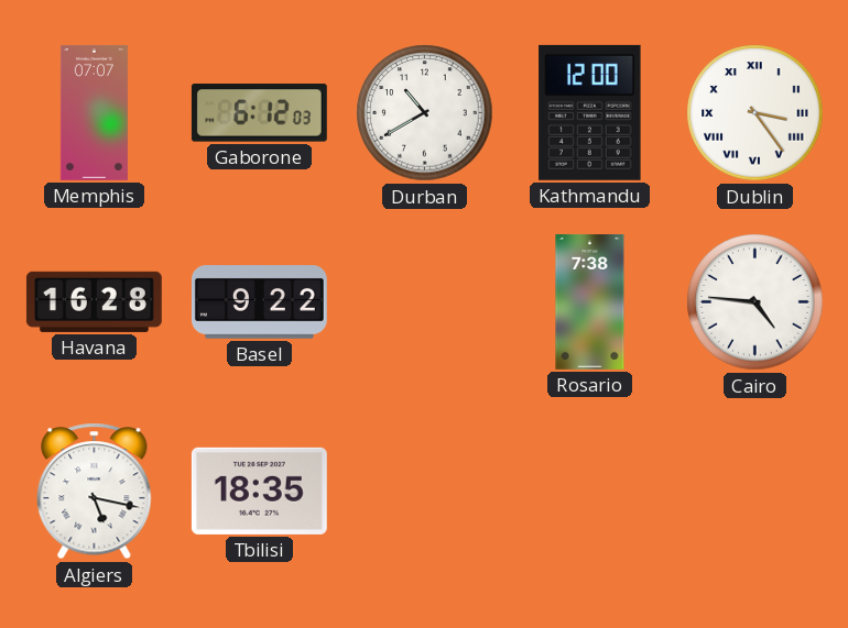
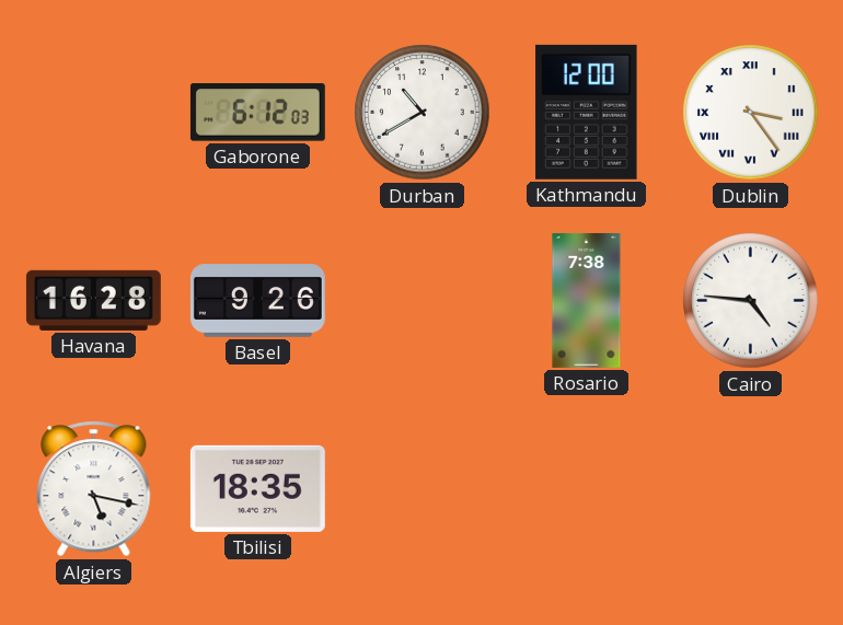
Memphis: 07:07 -> none
Basel: 9:22 -> 9:26
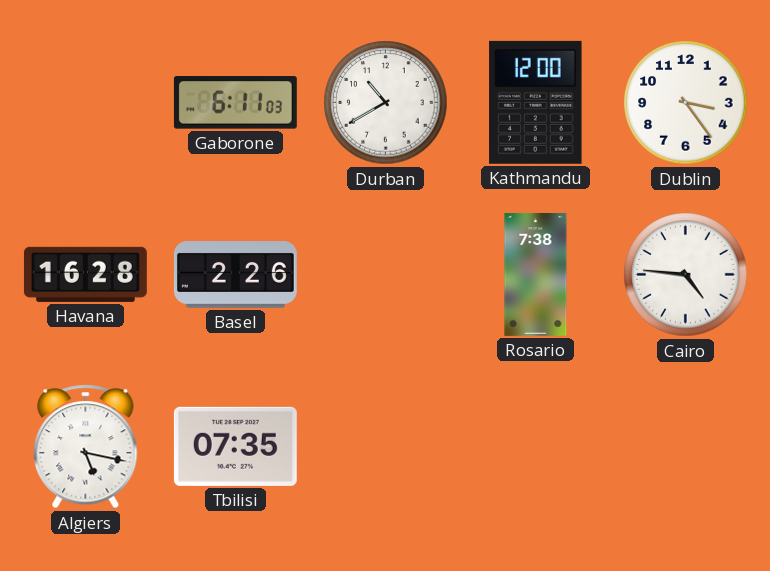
Gaborone: 6:12 -> 6:11
Dublin numerals: Roman -> Arabic
Basel: 9:26 -> 2:26
Tbilisi: 18:35 -> 07:35
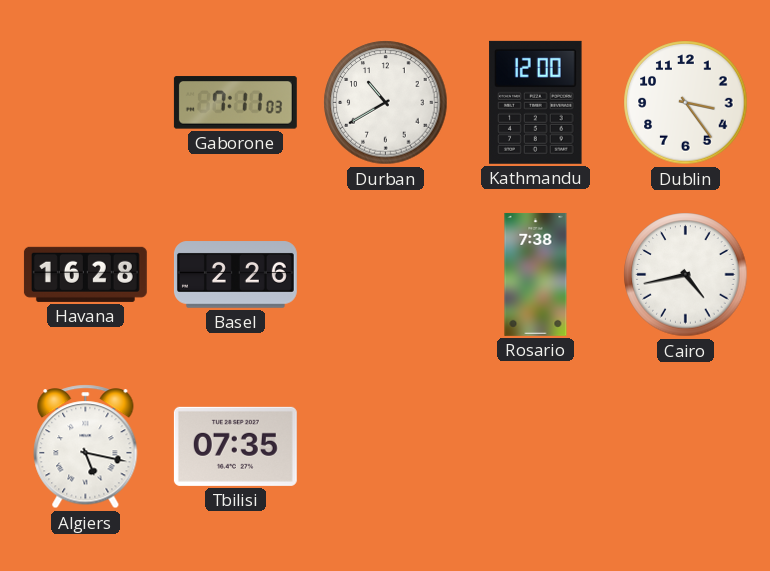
Gaborone: 6:11 -> 7:11
Cairo: 4:46 -> 4:43
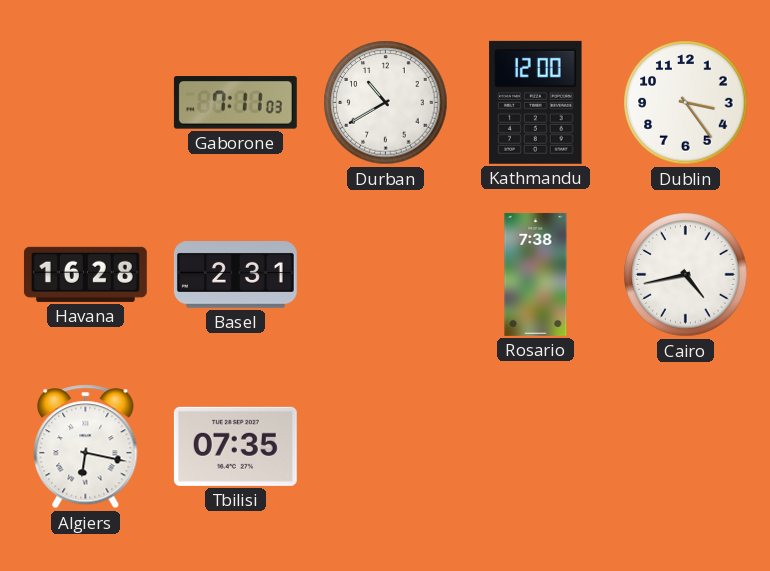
Basel: 2:26 -> 2:31
Algiers: 5:17 -> 6:17
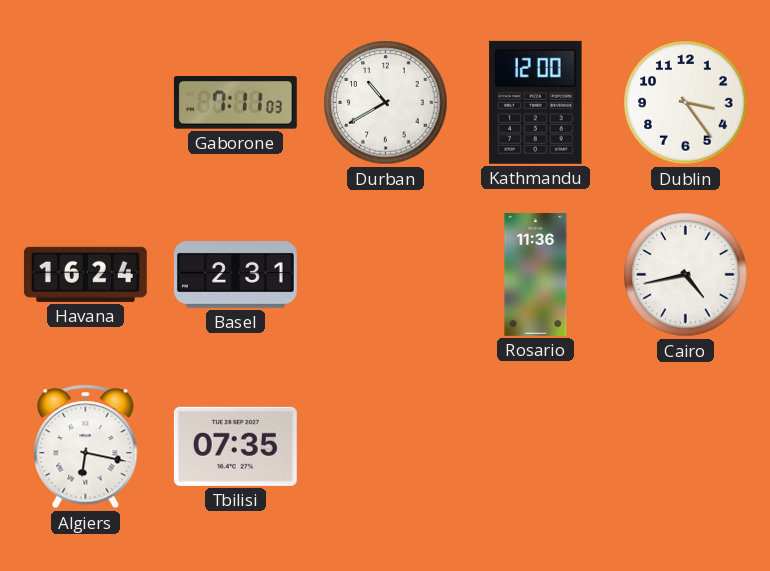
Havana: 16:28 -> 16:24
Rosario: 7:38 -> 11:36
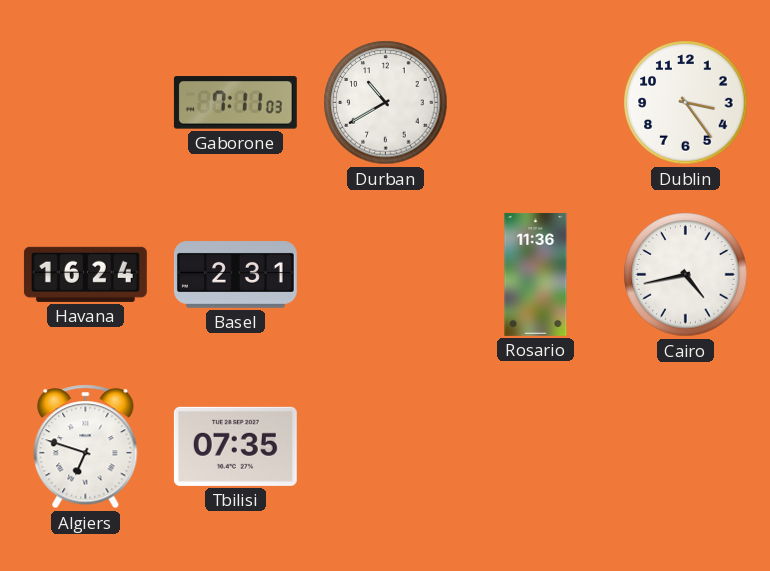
Kathmandu: 12:00 -> none
Algiers: 6:17 -> 6:48
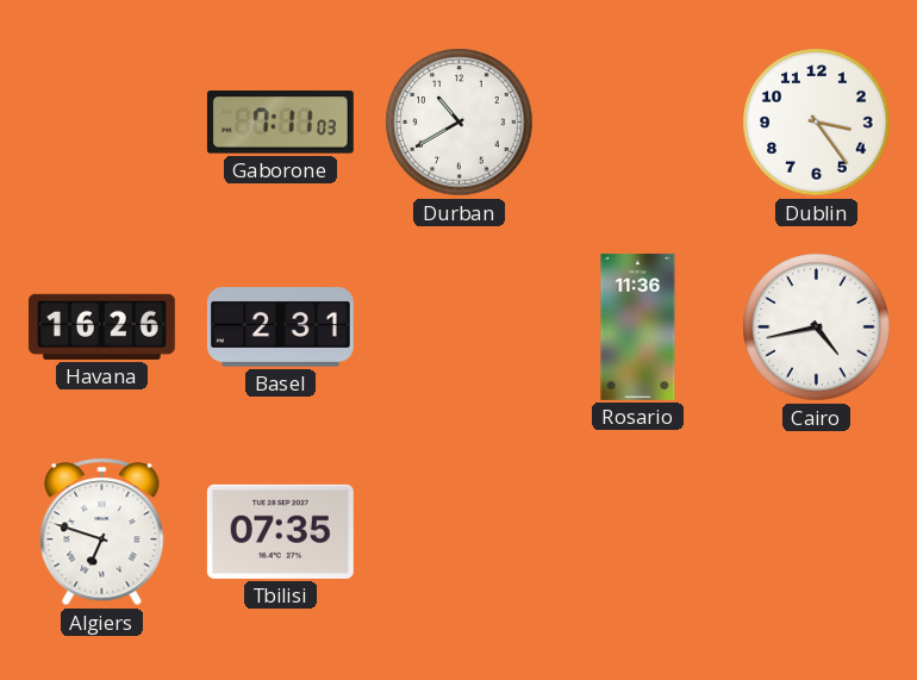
Havana: 16:24 -> 16:26
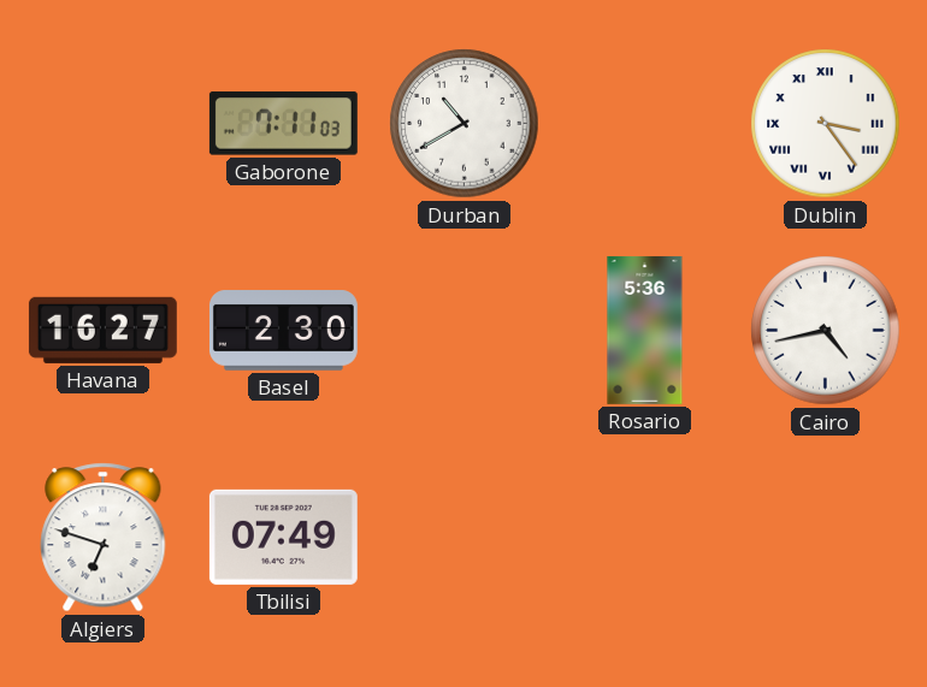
Dublin numerals: Arabic -> Roman
Havana: 16:26 -> 16:27
Basel: 2:31 -> 2:30
Rosario: 11:36 -> 5:36
Tbilisi: 07:35 -> 07:49
